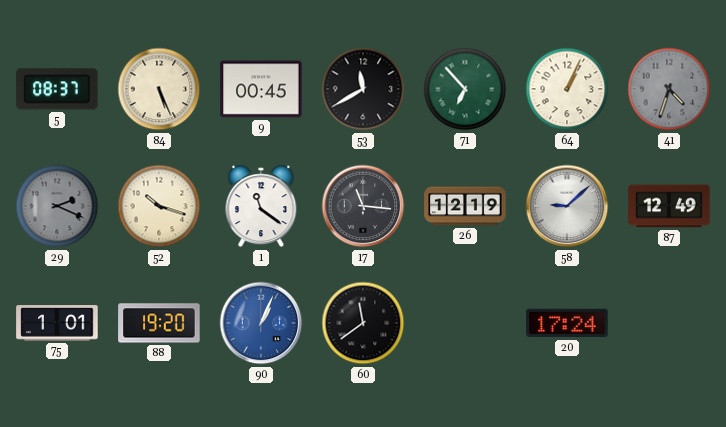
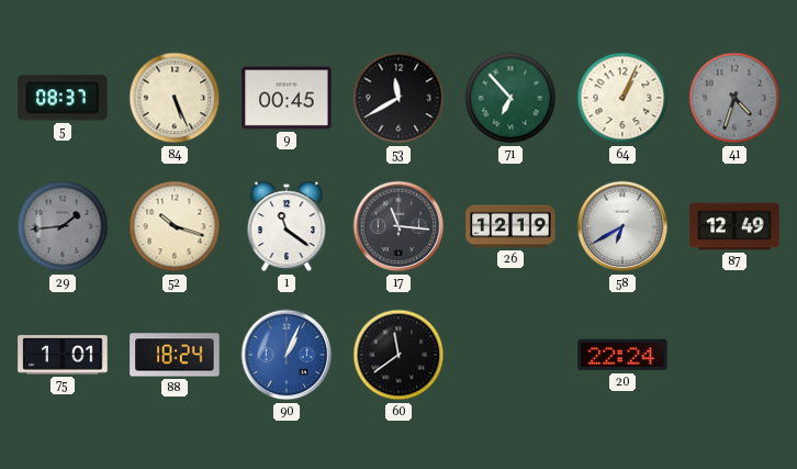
29: 2:19 -> 1:44
58: 9:08 -> 6:40
88: 19:20 -> 18:24
20: 17:24 -> 22:24
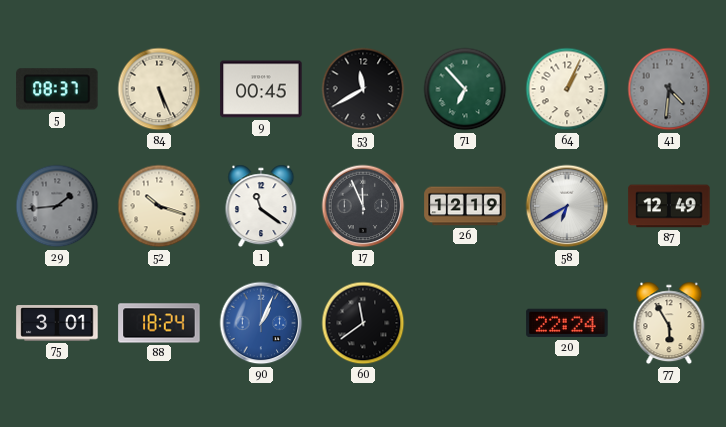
41: 4:33 -> 4:31
17: 11:16 -> 11:56
75: 1:01 -> 3:01
77: none -> 5:55
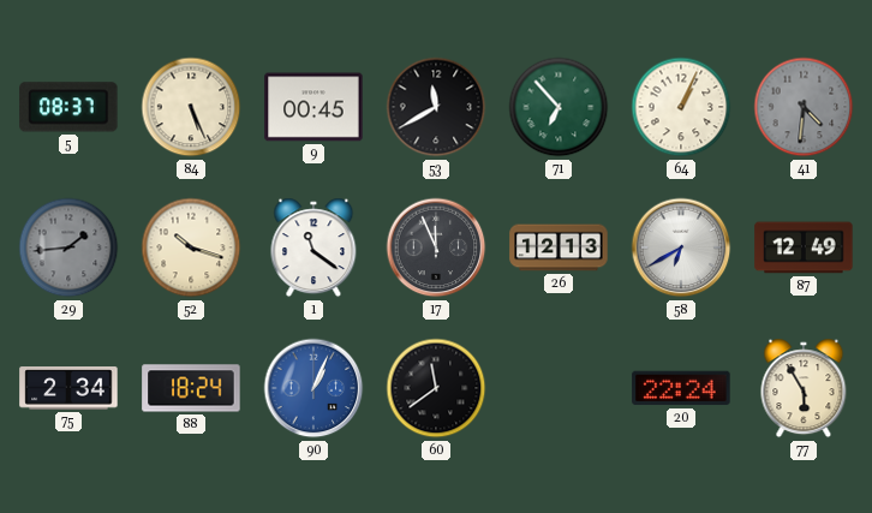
26: 12:19 -> 12:13
75: 3:01 -> 2:34
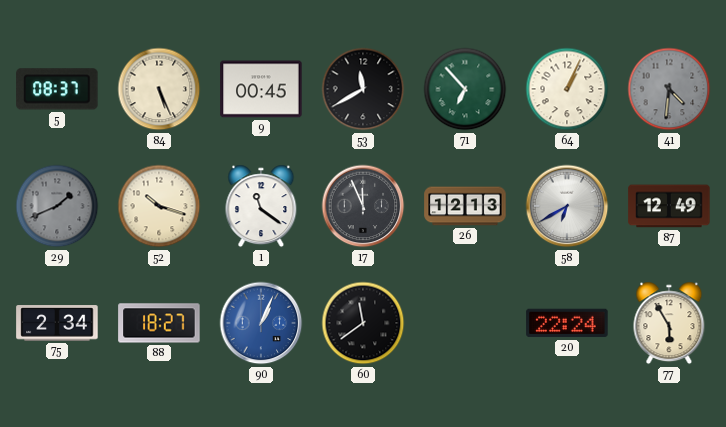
29: 1:44 -> 1:41
88: 18:24 -> 18:27
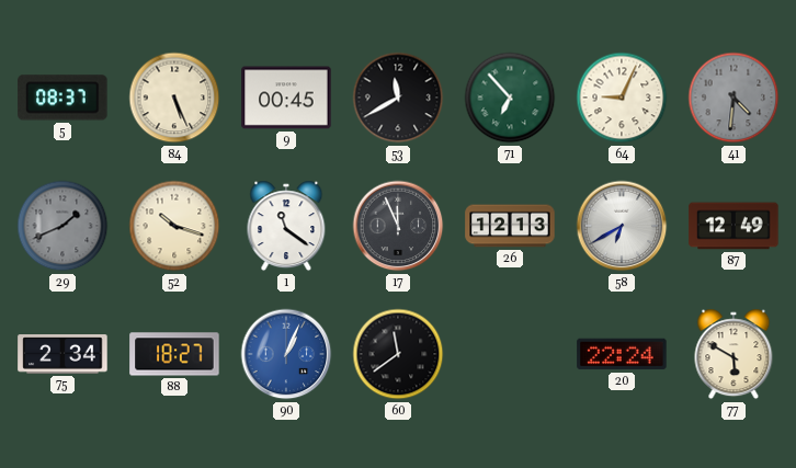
64: 1:04 -> 9:04
77: 5:55 -> 5:50
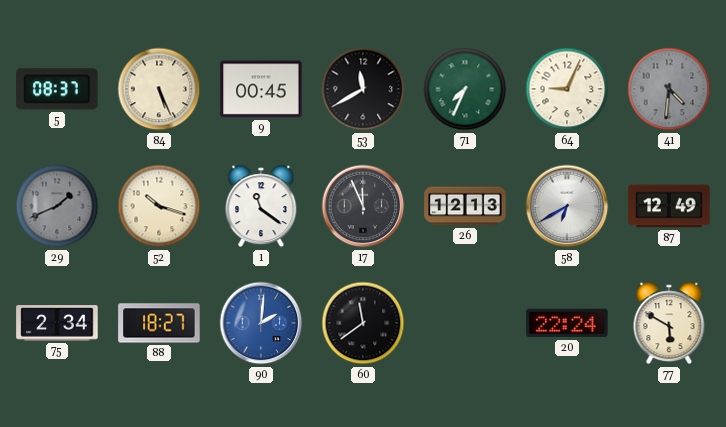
71: 6:53 -> 7:34
90: 1:04 -> 2:01
